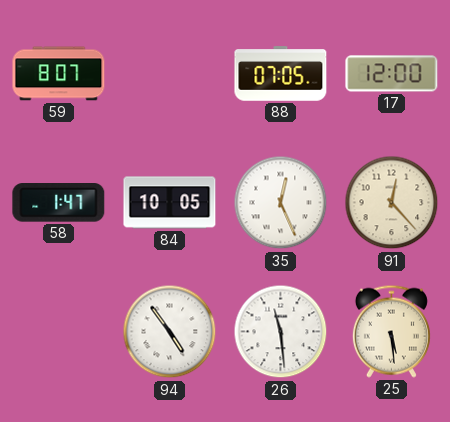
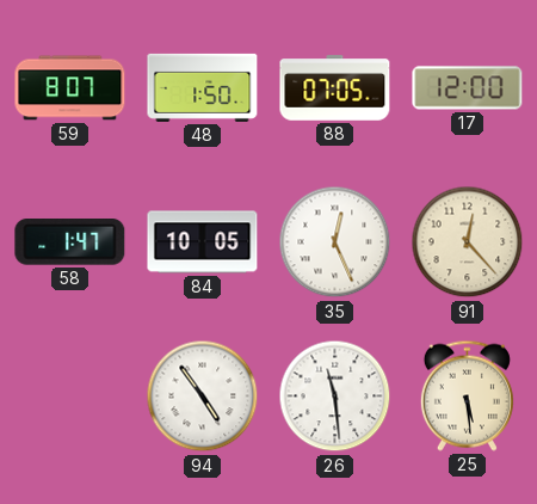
48: none -> 1:50
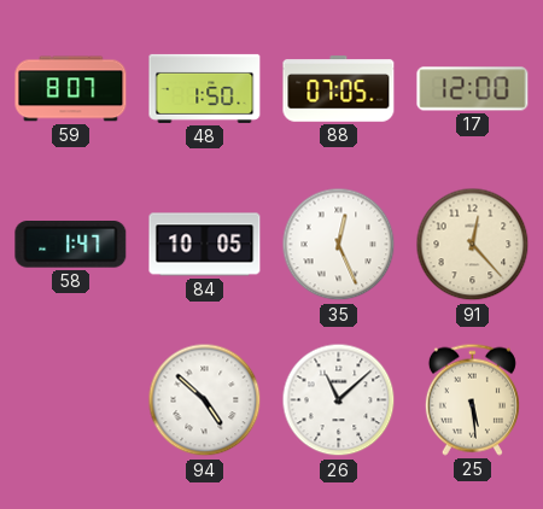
94: 4:54 -> 4:52
26: 11:29 -> 11:08
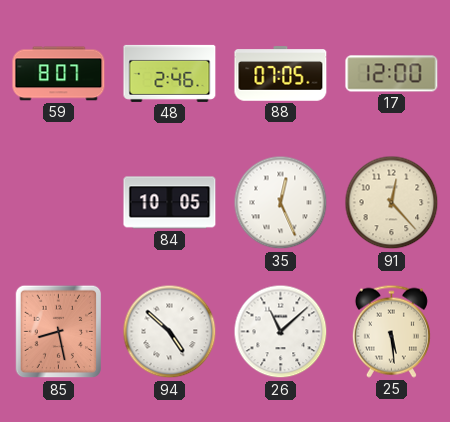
48: 1:50 -> 2:46
58: 1:47 -> none
85: none -> 8:28
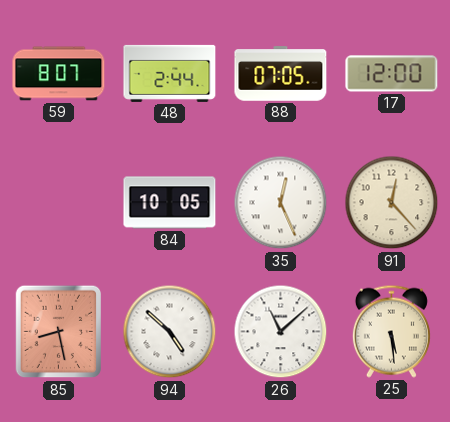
48: 2:46 -> 2:44
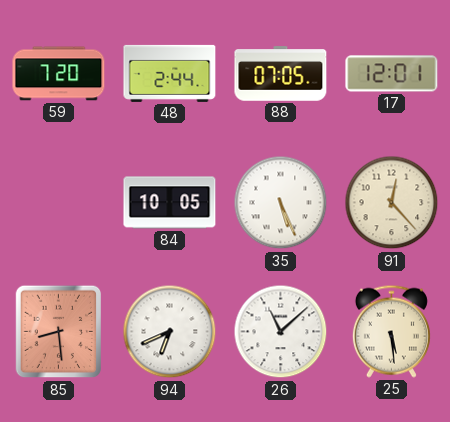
59: 8:07 -> 7:20
17: 12:00 -> 12:01
35: 12:26 -> 5:26
85: 8:28 -> 8:29
94: 4:52 -> 6:41
